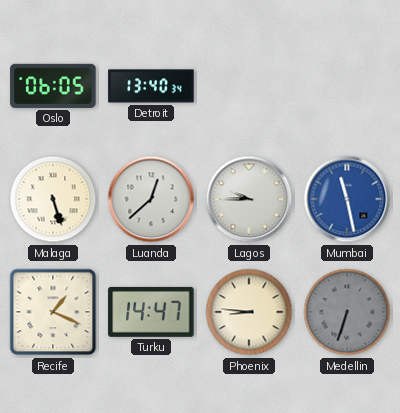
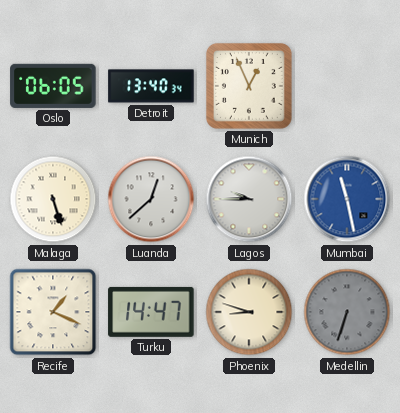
Munich: none -> 12:56
Phoenix: 8:46 -> 8:48
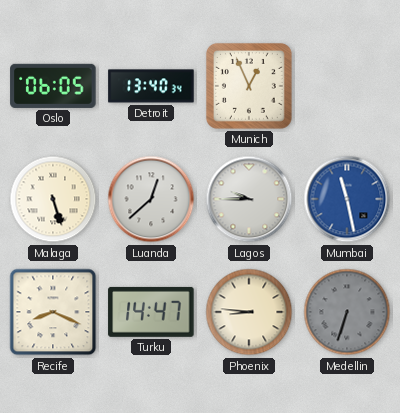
Recife: 1:19 -> 8:19
Phoenix: 8:48 -> 8:46
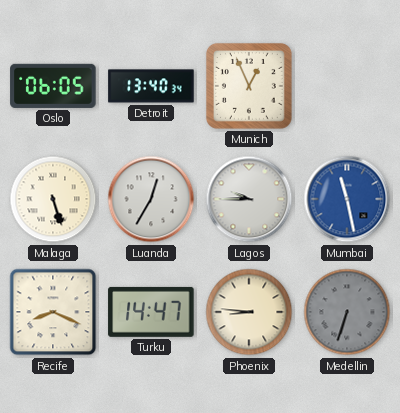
Luanda: 12:38 -> 12:35
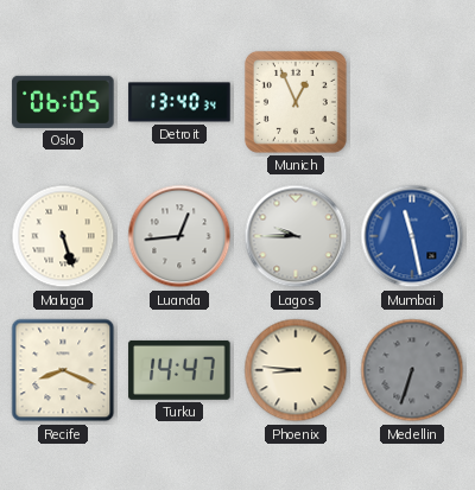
Luanda: 12:35 -> 12:44
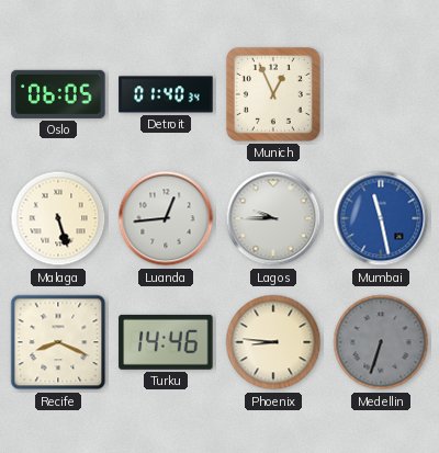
Detroit: 13:40 -> 01:40
Turku: 14:47 -> 14:46
